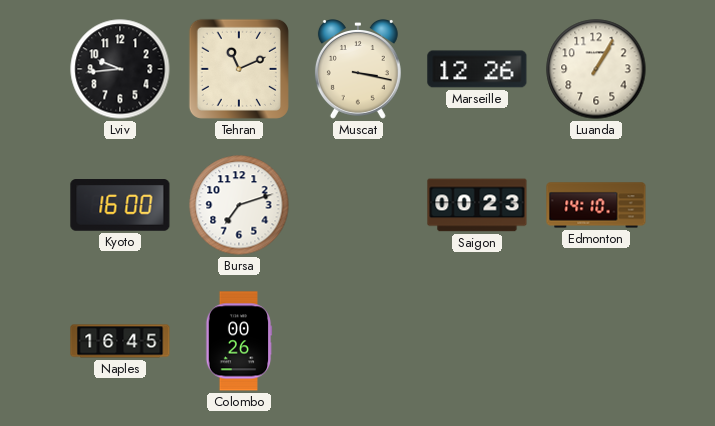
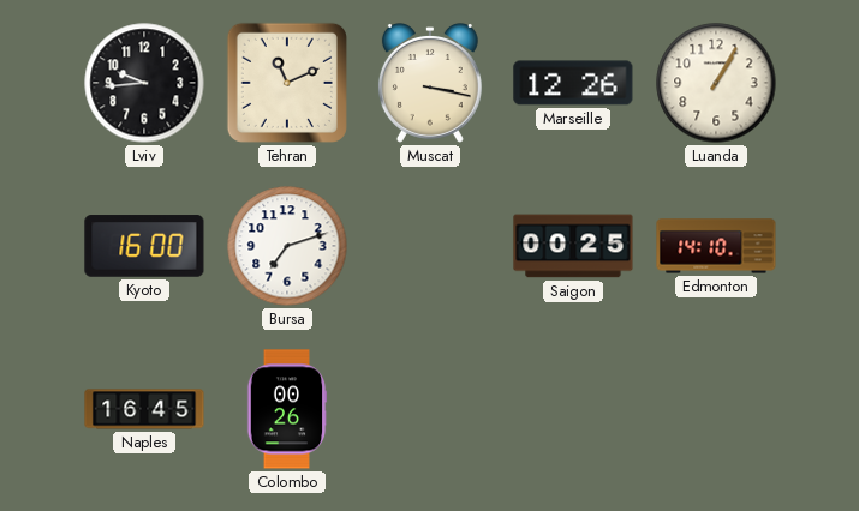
Saigon: 00:23 -> 00:25
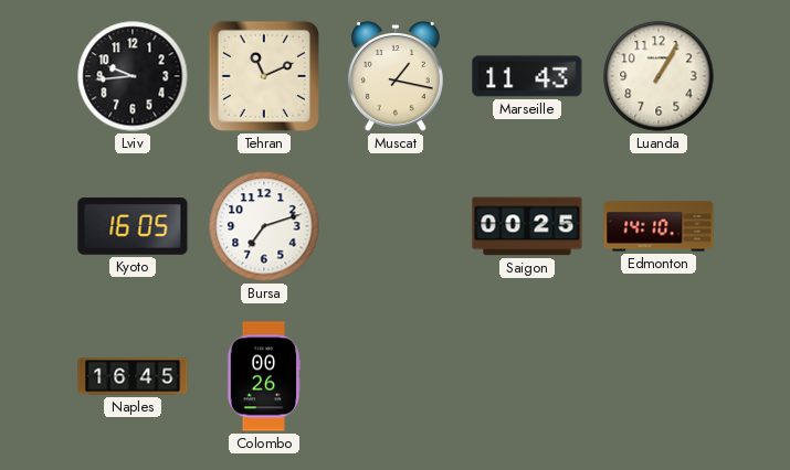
Muscat: 3:17 -> 1:17
Marseille: 12:26 -> 11:43
Kyoto: 16:00 -> 16:05
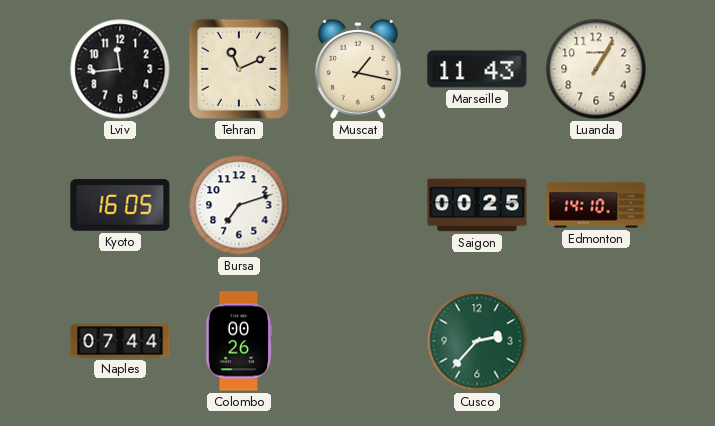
Lviv: 9:44 -> 11:44
Naples: 16:45 -> 07:44
Cusco: none -> 2:37
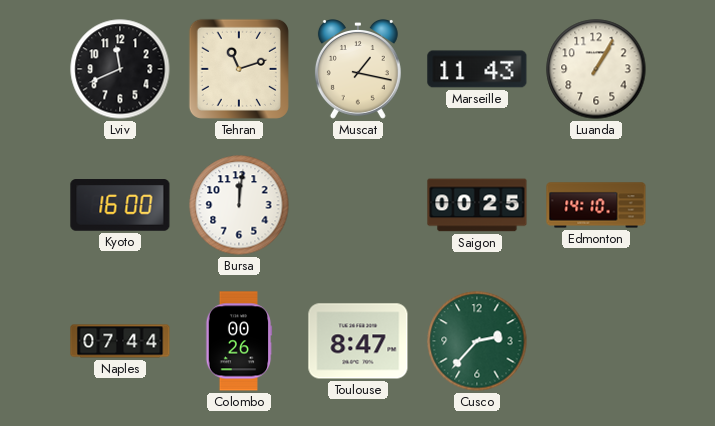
Lviv: 11:44 -> 11:41
Tehran: 11:11 -> 11:12
Kyoto: 16:05 -> 16:00
Bursa: 7:12 -> 12:01
Toulouse: none -> 8:47
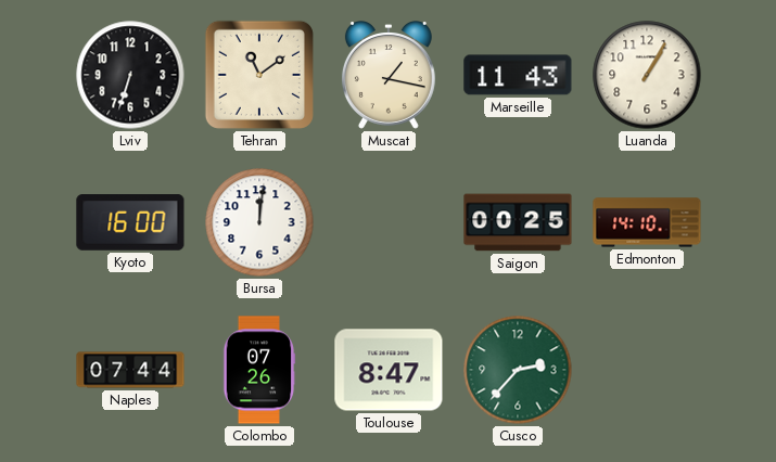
Lviv: 11:41 -> 6:33
Tehran: 11:12 -> 11:09
Colombo: 00:26 -> 07:26
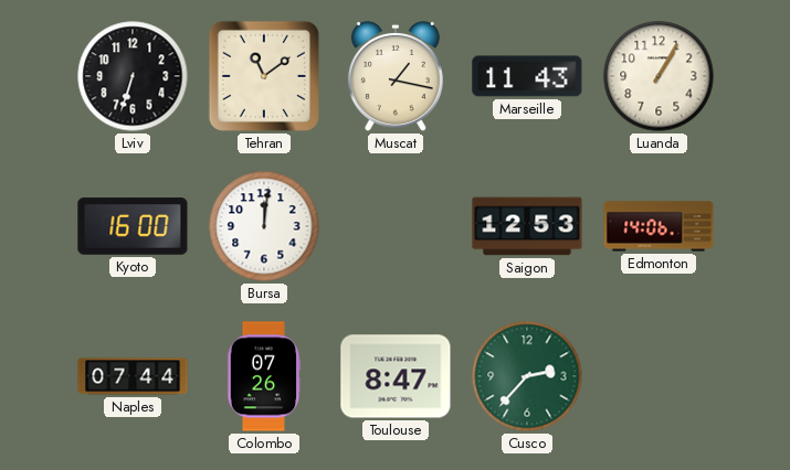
Saigon: 00:25 -> 12:53
Edmonton: 14:10 -> 14:06
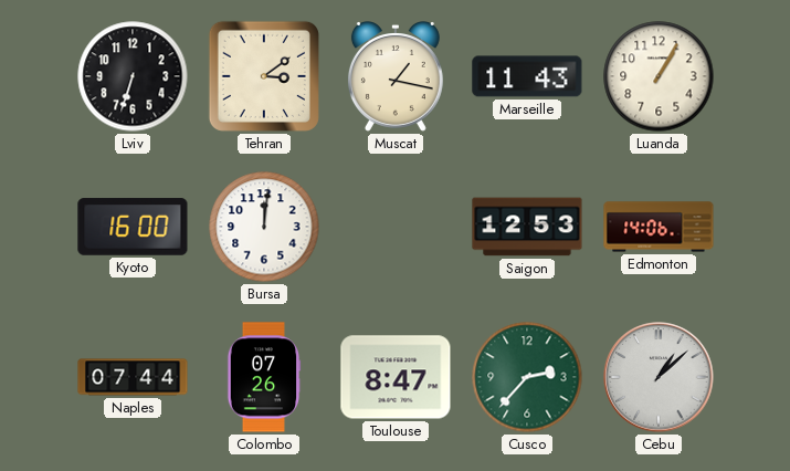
Tehran: 11:09 -> 3:09
Cebu: none -> 1:08
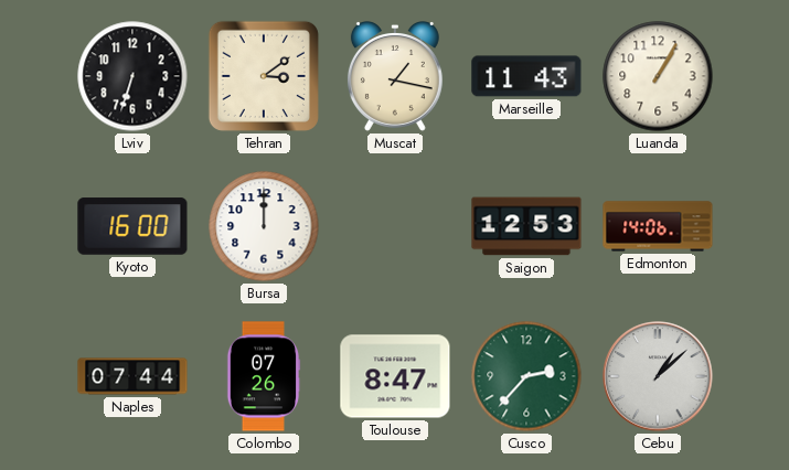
Bursa: 12:01 -> 12:00
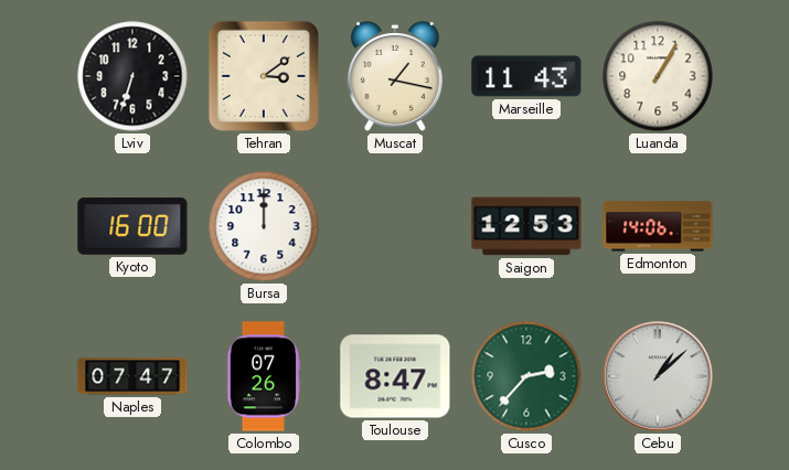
Naples: 07:44 -> 07:47
